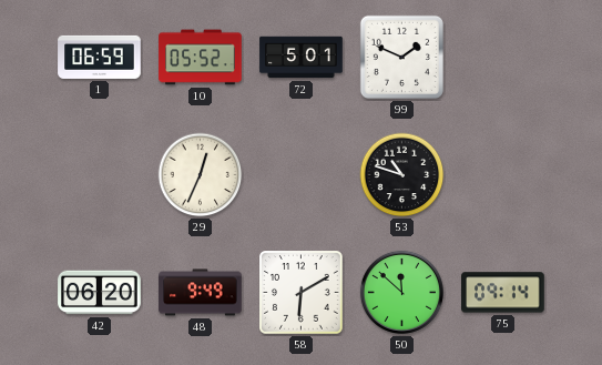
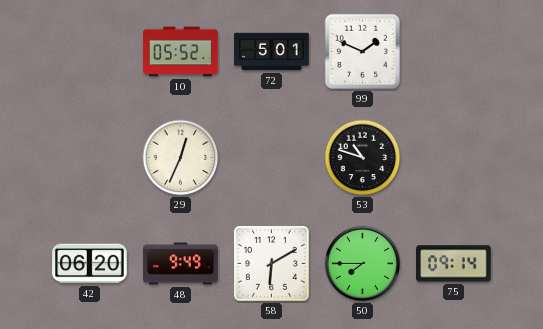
1: 06:59 -> none
50: 11:52 -> 7:45
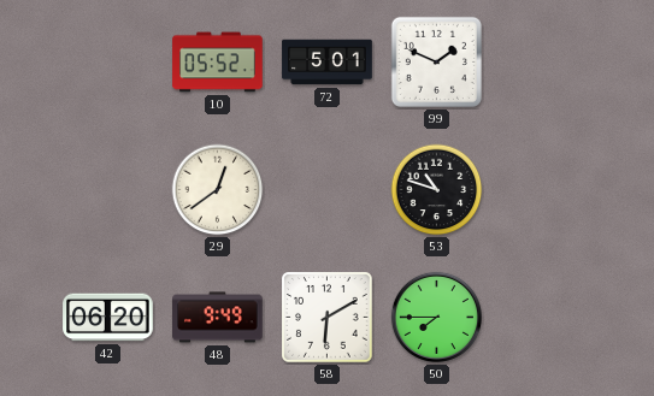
29: 12:34 -> 12:39
75: 09:14 -> none
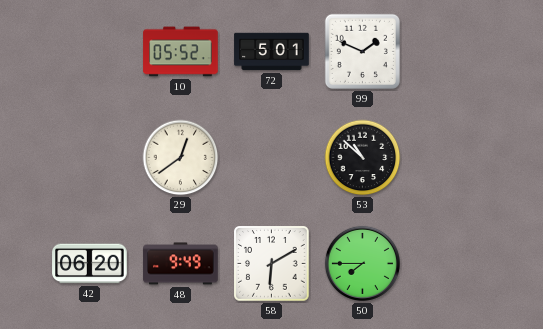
53: 10:48 -> 10:52
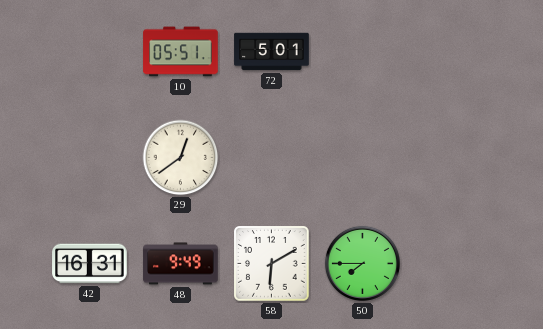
10: 05:52 -> 05:51
99: 1:49 -> none
53: 10:52 -> none
42: 06:20 -> 16:31
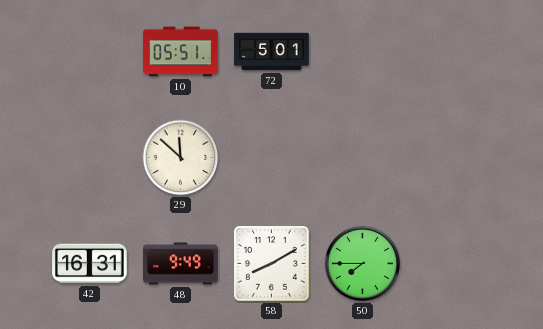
29: 12:39 -> 11:52
58: 6:10 -> 8:10
